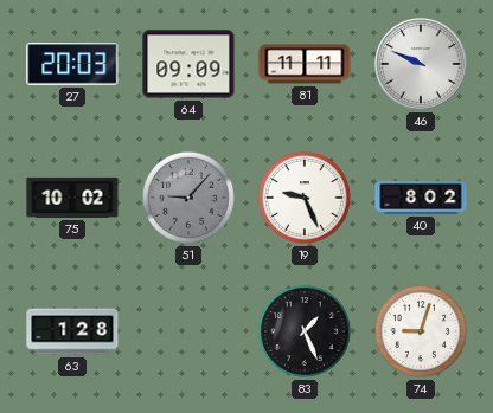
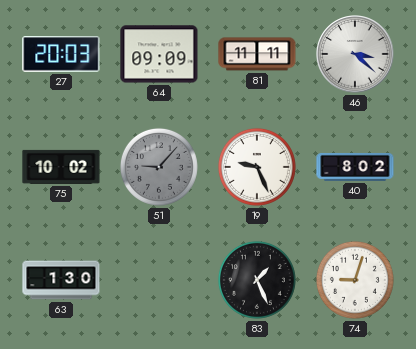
46: 9:49 -> 3:22
63: 1:28 -> 1:30
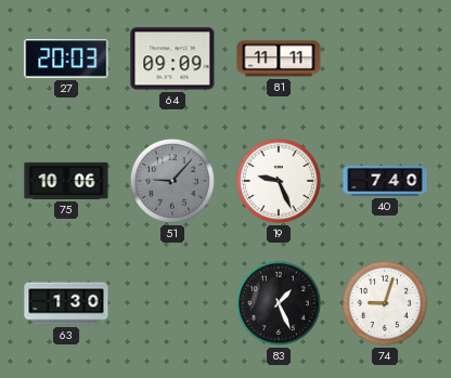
46: 3:22 -> none
75: 10:02 -> 10:06
40: 8:02 -> 7:40
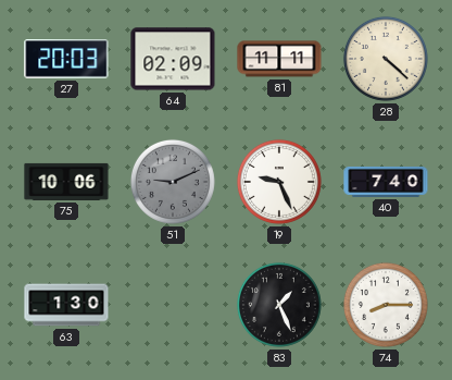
64: 09:09 -> 02:09
28: none -> 4:22
51: 9:07 -> 9:11
74: 9:03 -> 8:15
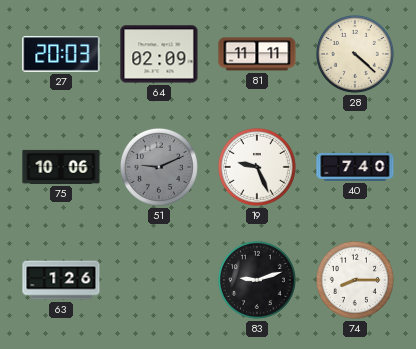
63: 1:30 -> 1:26
83: 1:26 -> 9:12
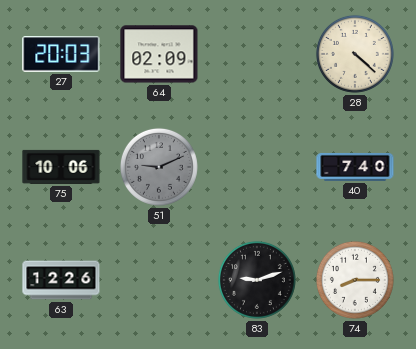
81: 11:11 -> none
19: 9:26 -> none
63: 1:26 -> 12:26
